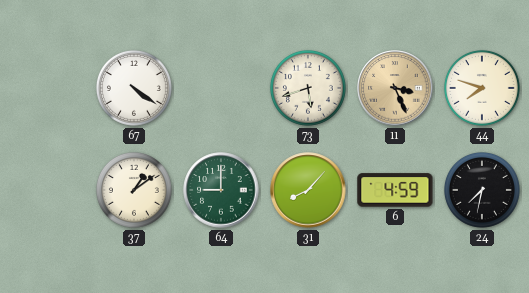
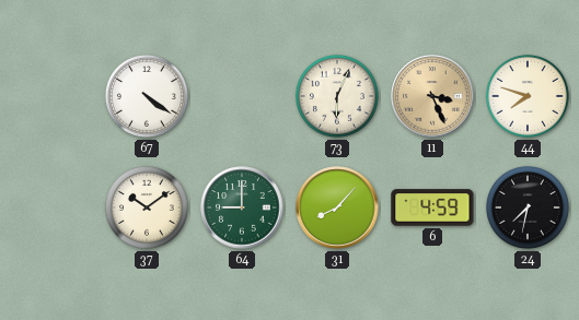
73: 5:42 -> 6:04
37: 1:09 -> 10:09
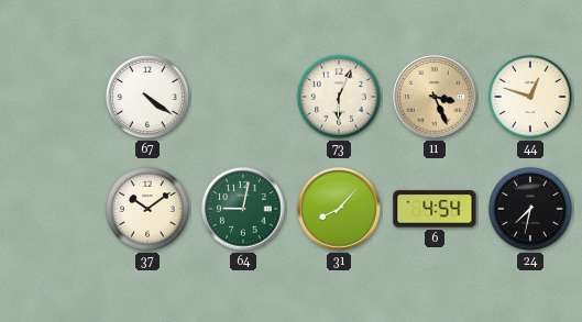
44: 7:48 -> 12:48
64: 9:00 -> 9:02
6: 4:59 -> 4:54
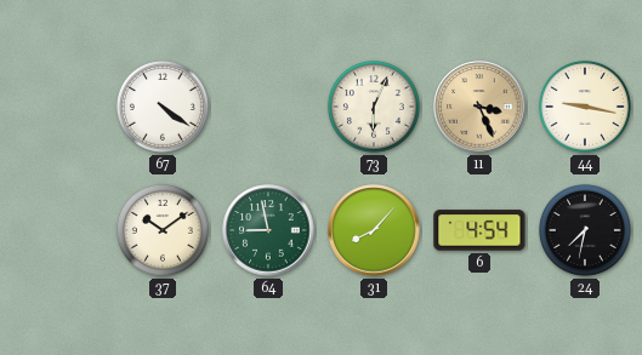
44: 12:48 -> 9:17
64: 9:02 -> 8:58
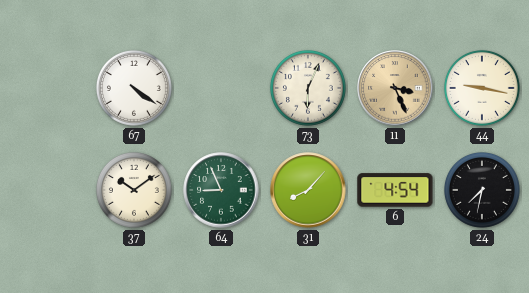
64: 8:58 -> 8:56
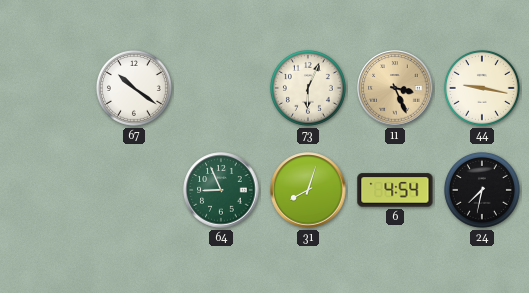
67: 4:21 -> 10:21
37: 10:09 -> none
31: 8:07 -> 8:03
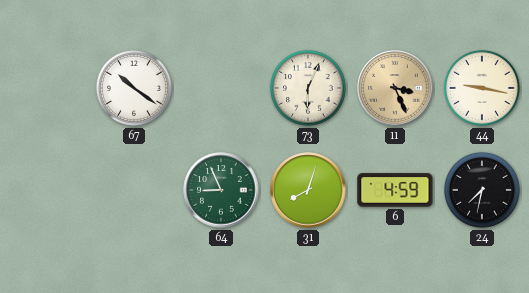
6: 4:54 -> 4:59
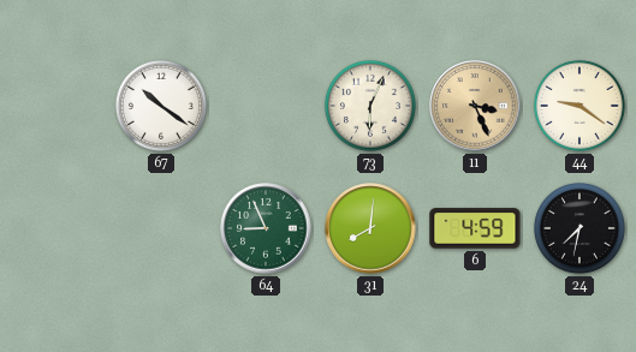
44: 9:17 -> 9:21
31: 8:03 -> 8:01
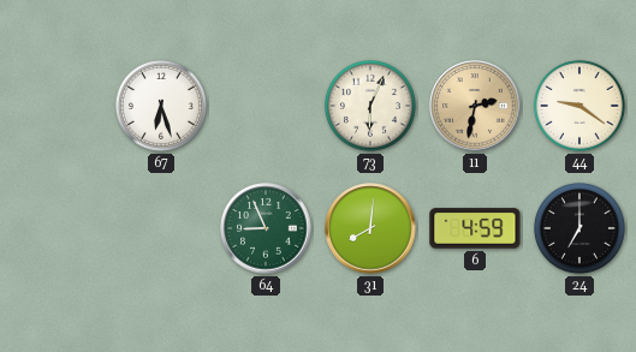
67: 10:21 -> 6:27
11: 3:26 -> 2:32
24: 7:32 -> 7:00
